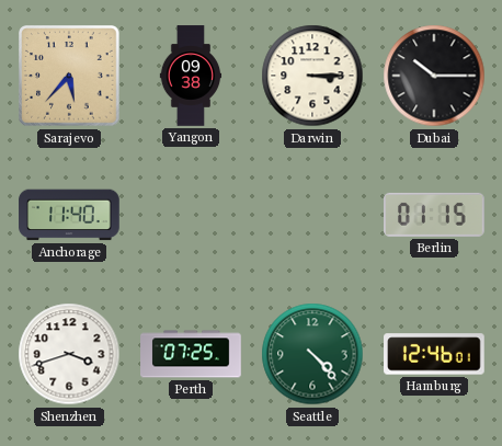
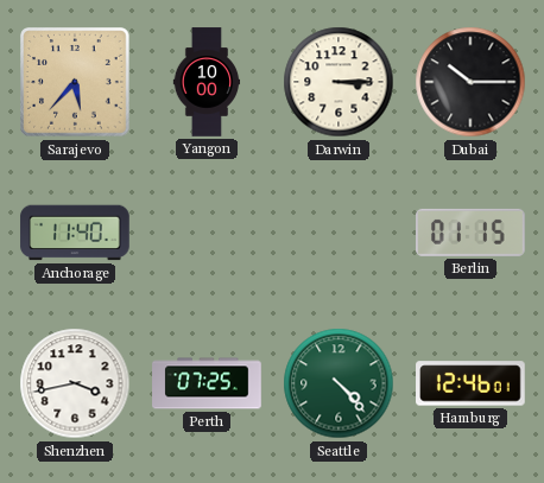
Yangon: 09:38 -> 10:00
Shenzhen: 3:42 -> 3:43
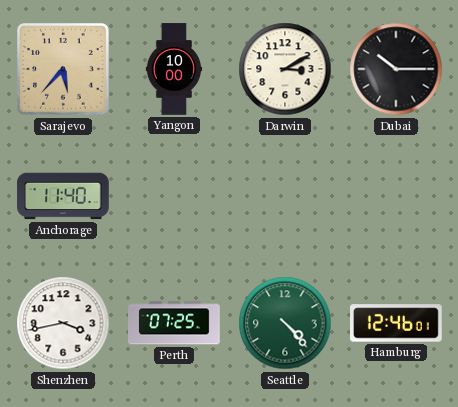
Darwin: 3:15 -> 3:10
Berlin: 01:15 -> none
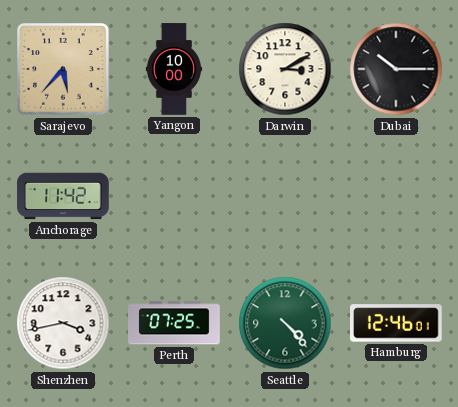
Anchorage: 11:40 -> 11:42
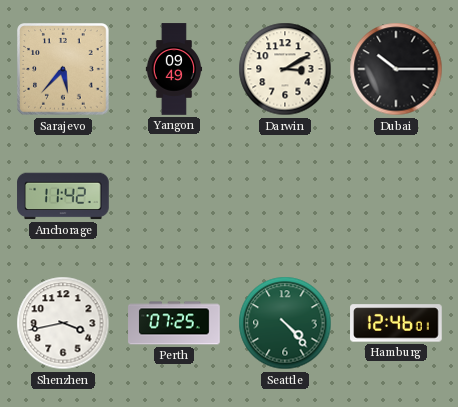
Yangon: 10:00 -> 09:49
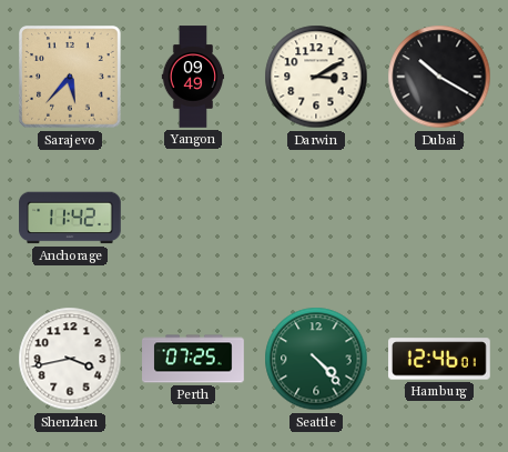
Dubai: 10:15 -> 10:20
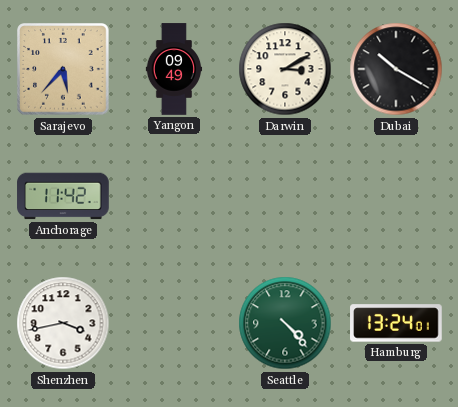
Perth: 07:25 -> none
Hamburg: 12:46 -> 13:24
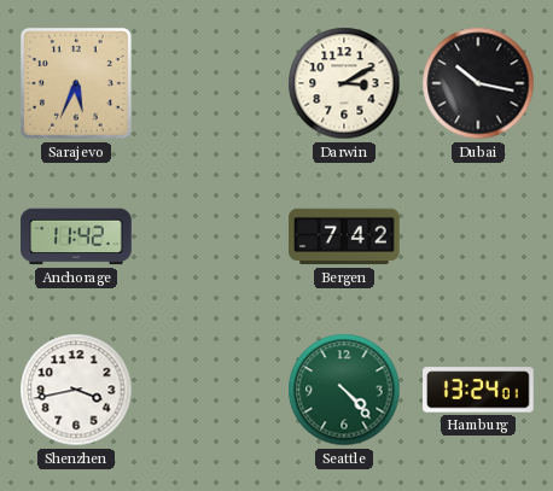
Sarajevo: 5:37 -> 5:34
Yangon: 09:49 -> none
Dubai: 10:20 -> 10:17
Bergen: none -> 7:42
